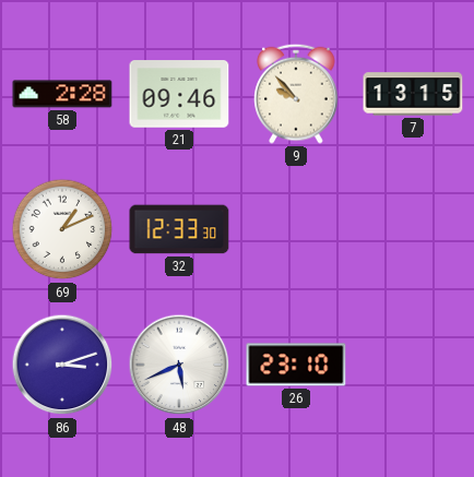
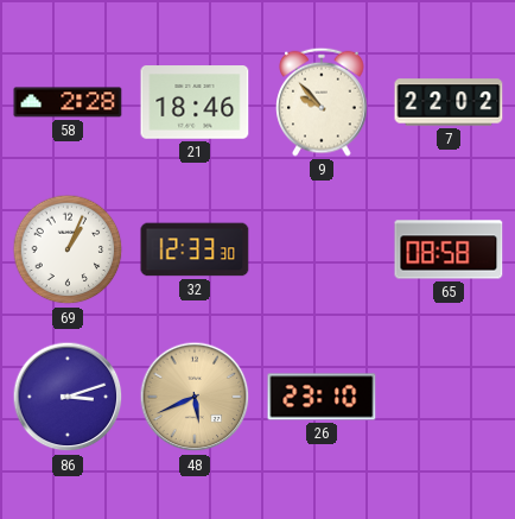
21: 09:46 -> 18:46
7: 13:15 -> 22:02
69: 1:11 -> 1:04
65: none -> 08:58
48 dial: white -> champagne
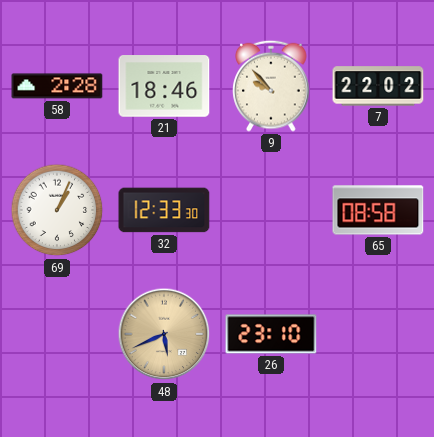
86: 3:12 -> none
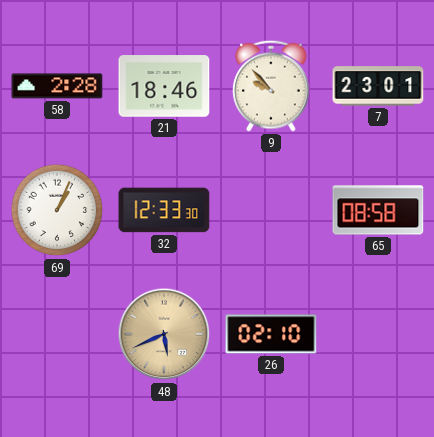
7: 22:02 -> 23:01
26: 23:10 -> 02:10
